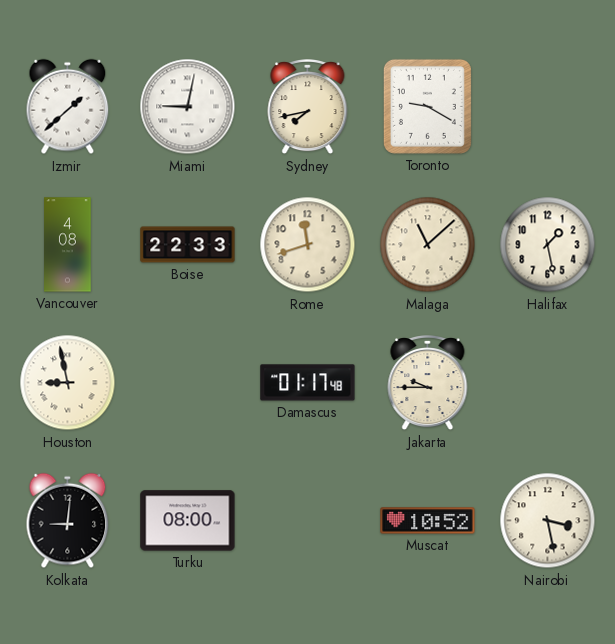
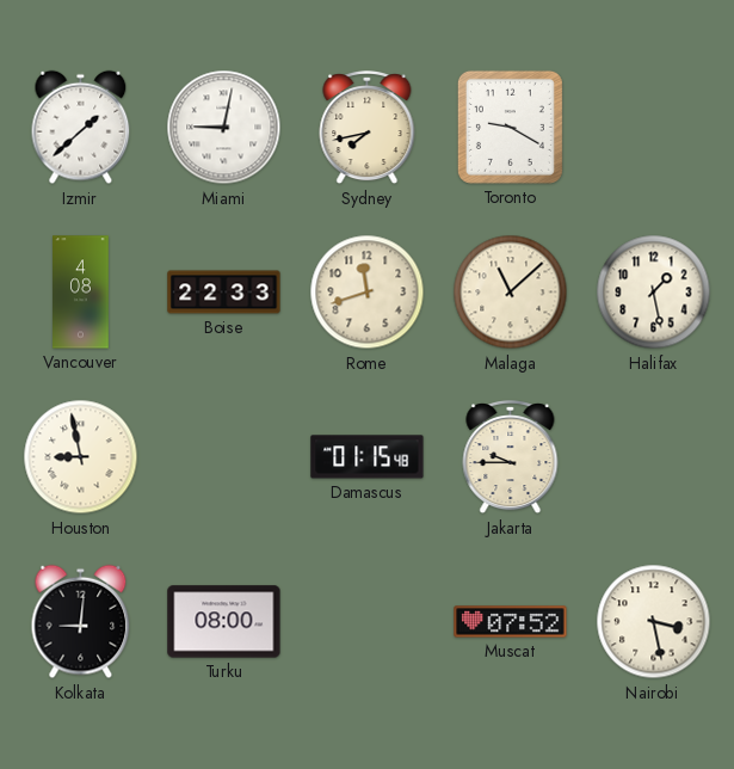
Damascus: 01:17 -> 01:15
Muscat: 10:52 -> 07:52
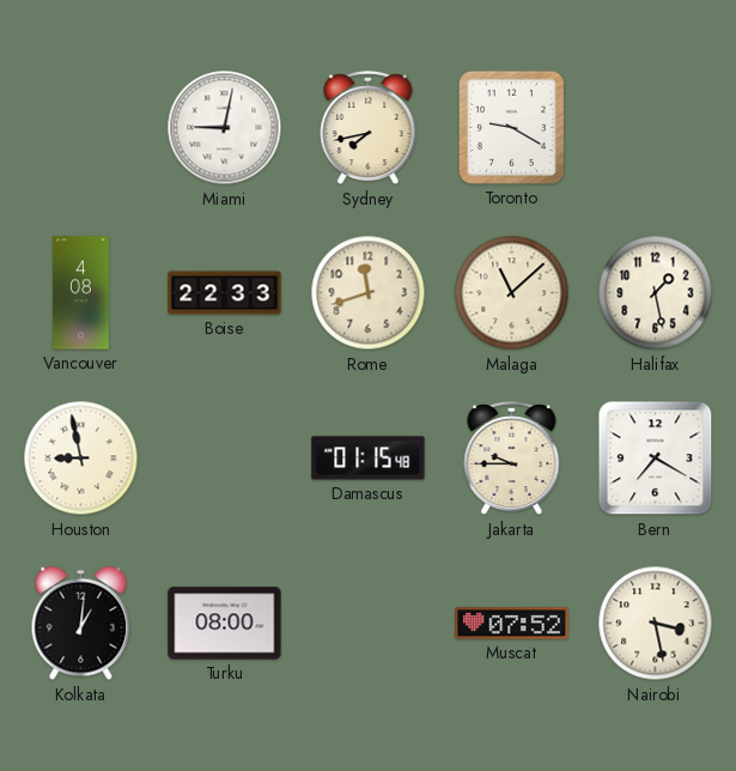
Izmir: 1:38 -> none
Bern: none -> 7:20
Kolkata: 9:01 -> 1:01
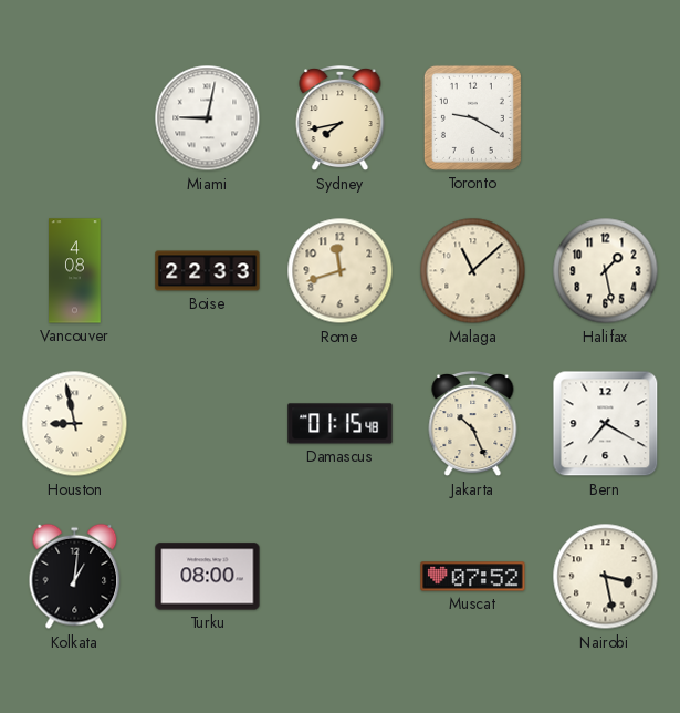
Jakarta: 9:45 -> 10:26
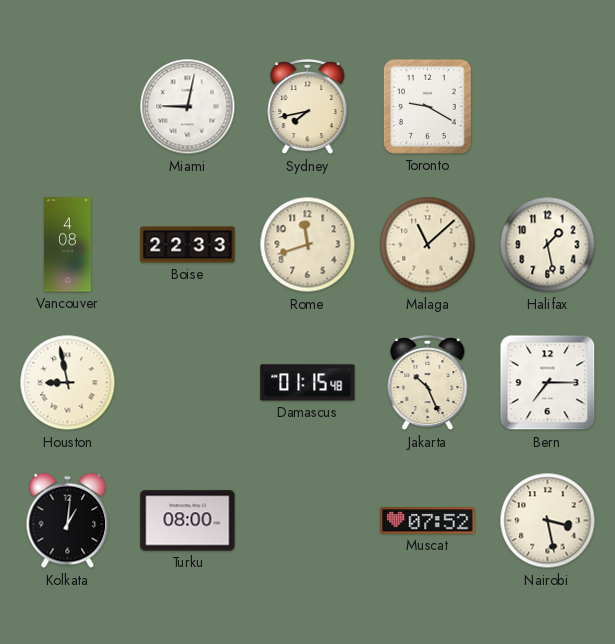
Bern: 7:20 -> 7:15
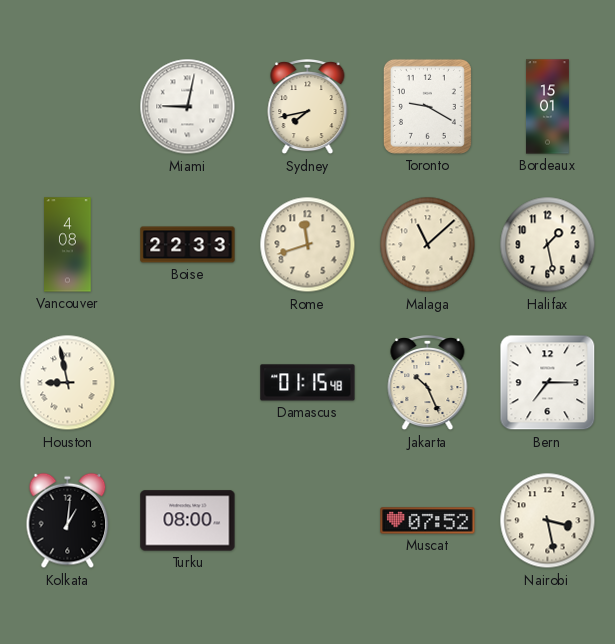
Bordeaux: none -> 15:01
